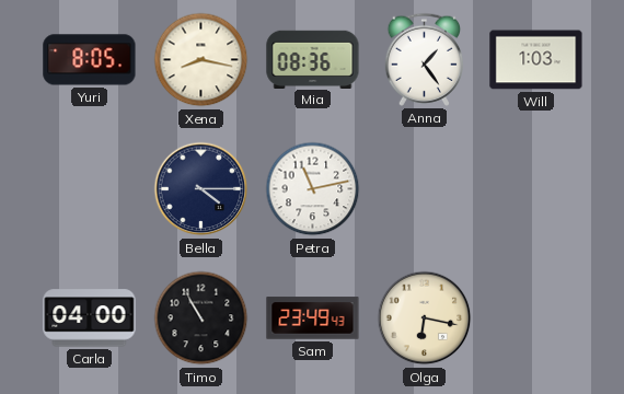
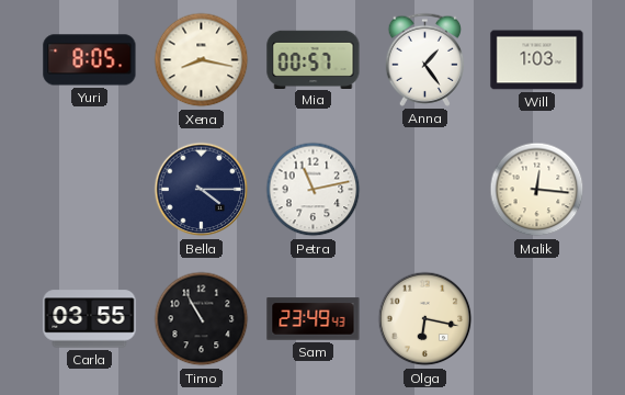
Mia: 08:36 -> 00:57
Malik: none -> 12:16
Carla: 04:00 -> 03:55
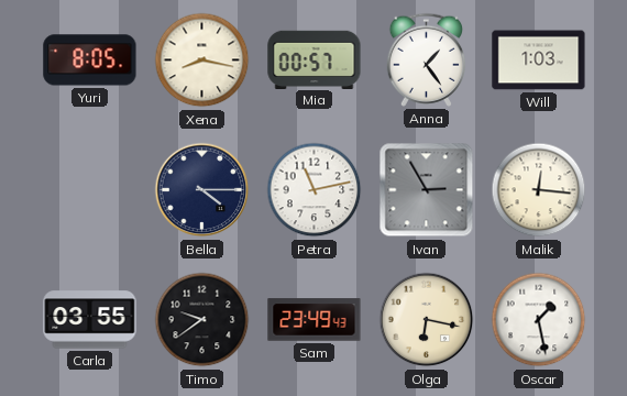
Ivan: none -> 2:55
Timo: 10:55 -> 9:39
Oscar: none -> 1:28
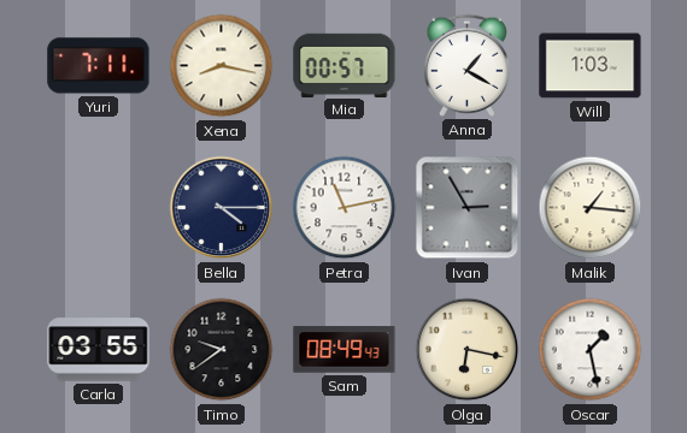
Yuri: 8:05 -> 7:11
Anna: 1:24 -> 1:20
Malik: 12:16 -> 1:16
Sam: 23:49 -> 08:49
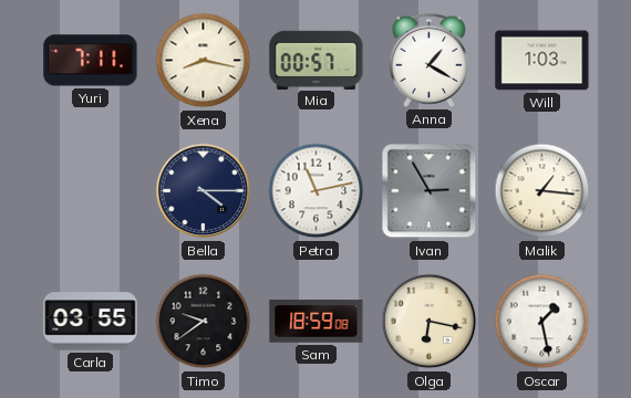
Sam: 08:49 -> 18:59
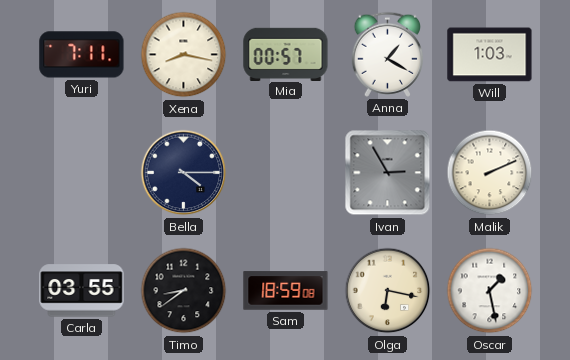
Petra: 11:13 -> none
Malik: 1:16 -> 2:11
Timo: 9:39 -> 8:39
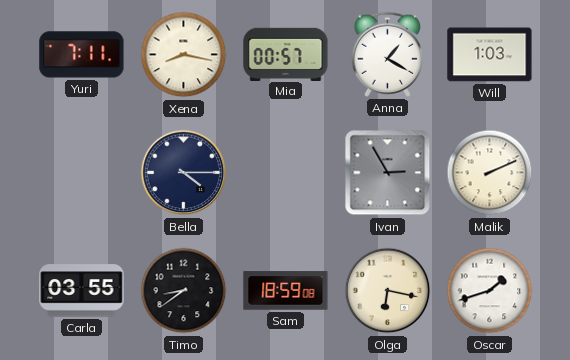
Oscar: 1:28 -> 1:42
